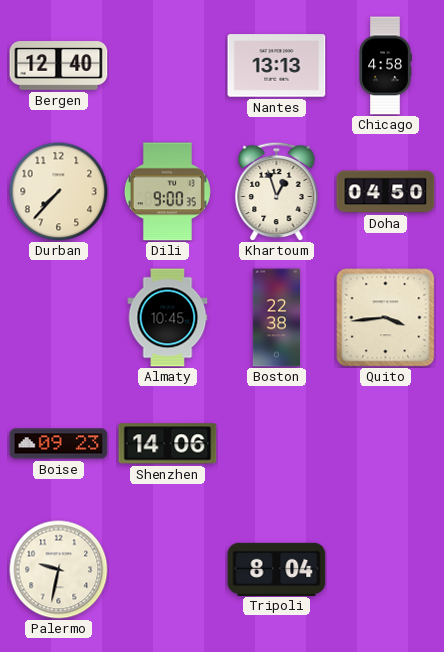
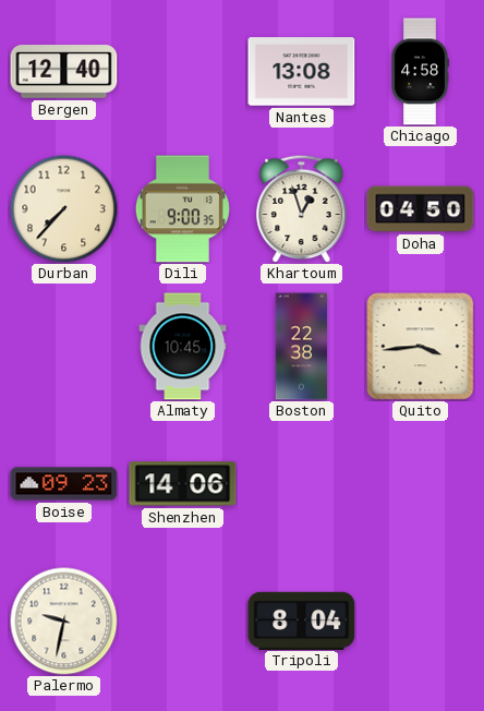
Nantes: 13:13 -> 13:08
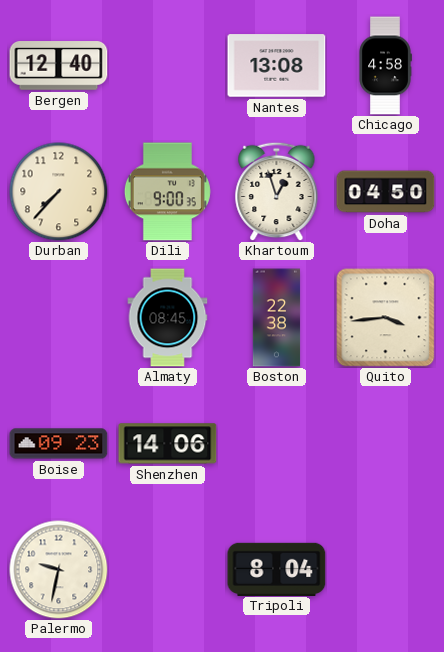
Almaty: 10:45 -> 08:45
